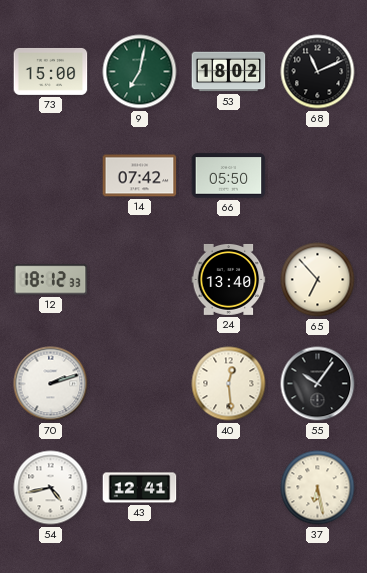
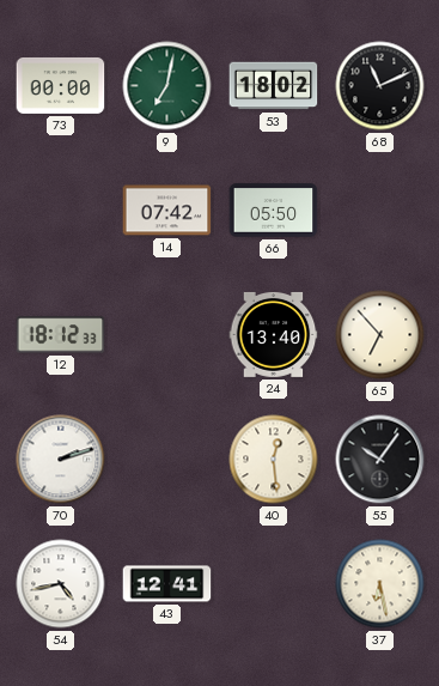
73: 15:00 -> 00:00
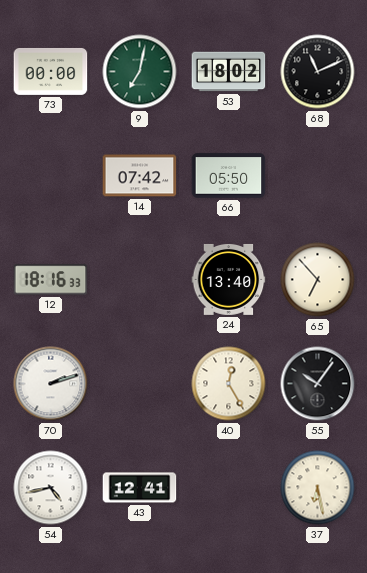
12: 18:12 -> 18:16
40: 12:29 -> 12:25
